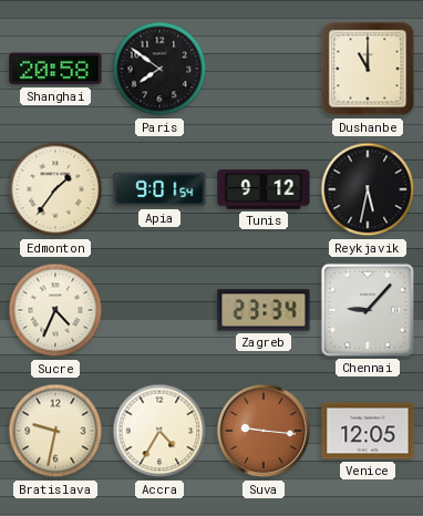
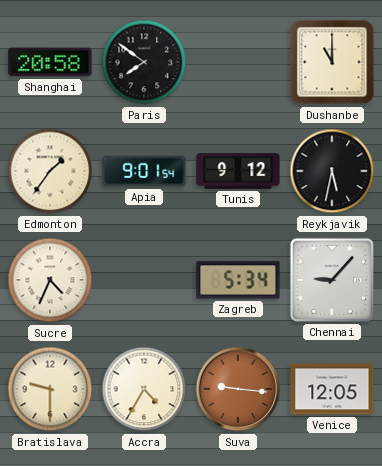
Zagreb: 23:34 -> 5:34
Bratislava: 9:32 -> 9:30
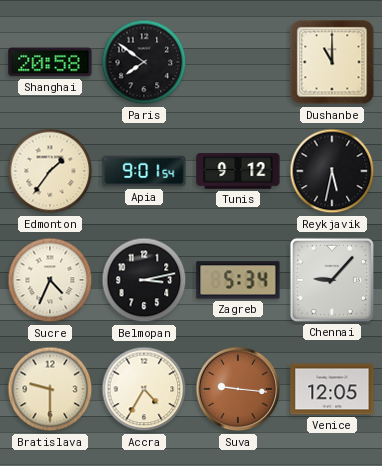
Belmopan: none -> 3:13
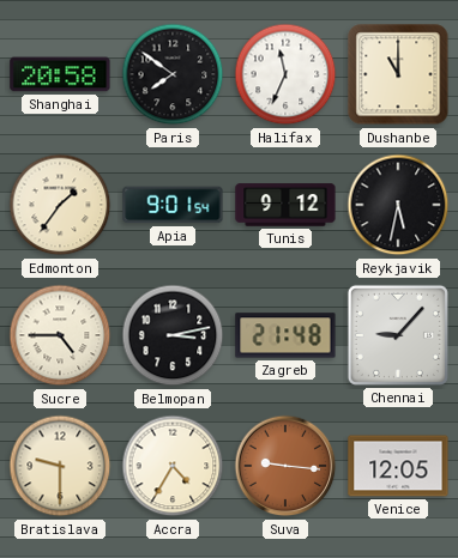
Halifax: none -> 11:34
Sucre: 4:34 -> 4:45
Zagreb: 5:34 -> 21:48
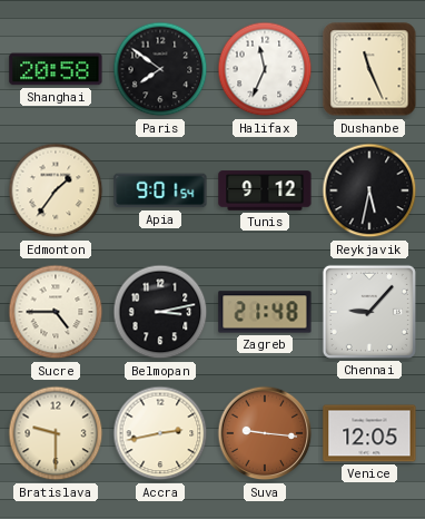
Dushanbe: 11:00 -> 11:26
Accra: 4:35 -> 2:43
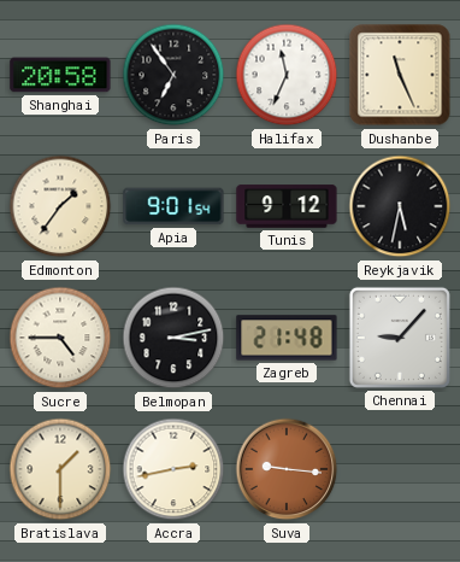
Paris: 7:51 -> 6:54
Bratislava: 9:30 -> 1:30
Venice: 12:05 -> none
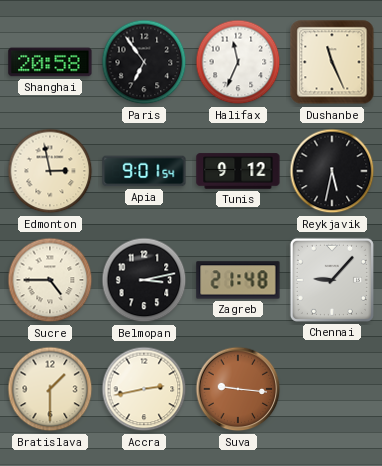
Edmonton: 1:36 -> 2:58
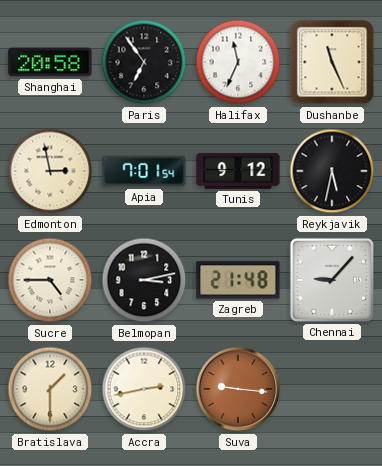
Apia: 9:01 -> 7:01
